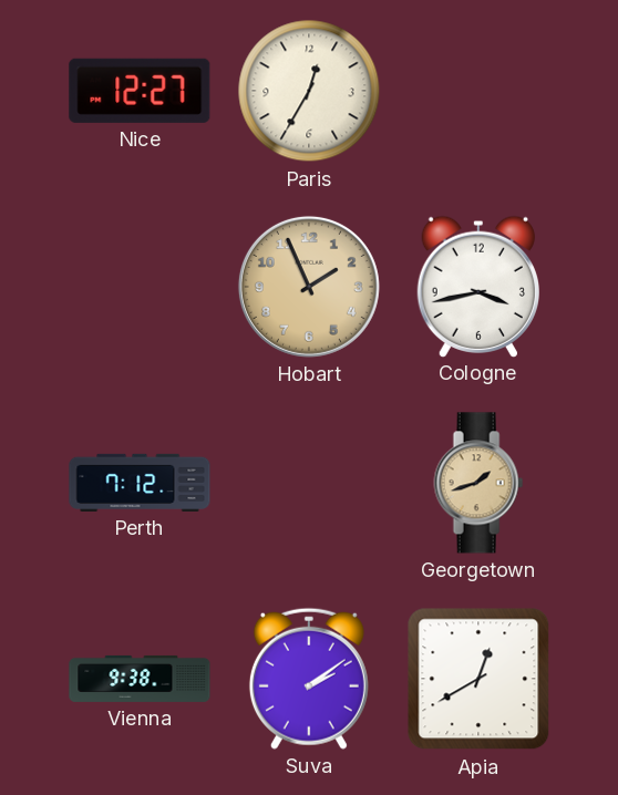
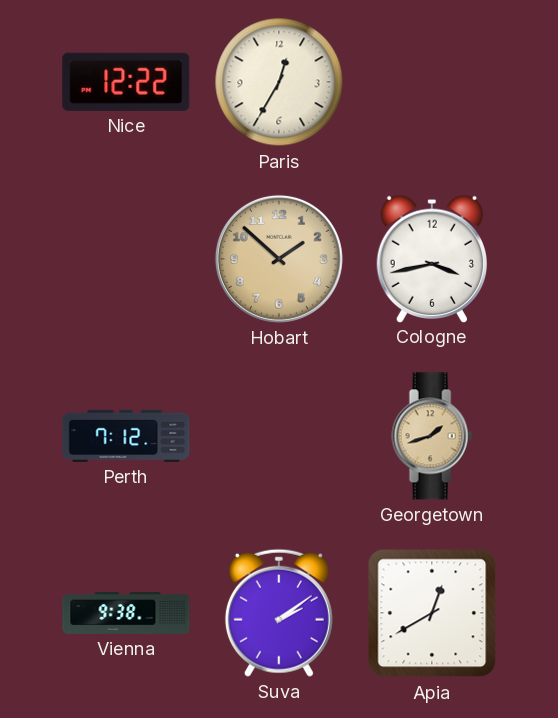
Nice: 12:27 -> 12:22
Hobart: 1:56 -> 1:52
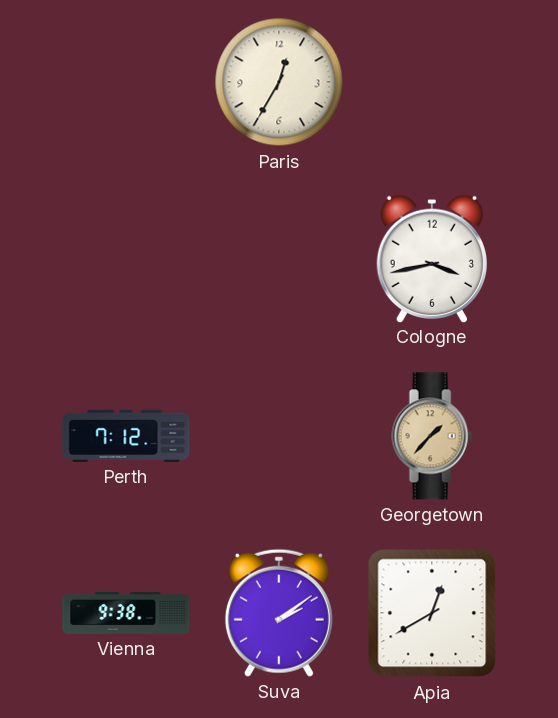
Nice: 12:22 -> none
Hobart: 1:52 -> none
Georgetown: 1:42 -> 1:37
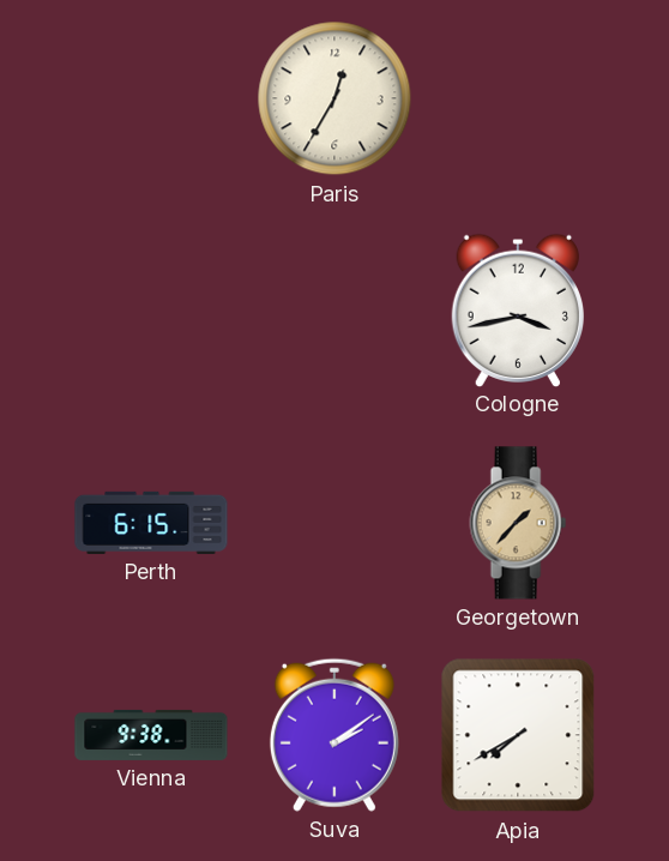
Perth: 7:12 -> 6:15
Apia: 12:40 -> 7:40
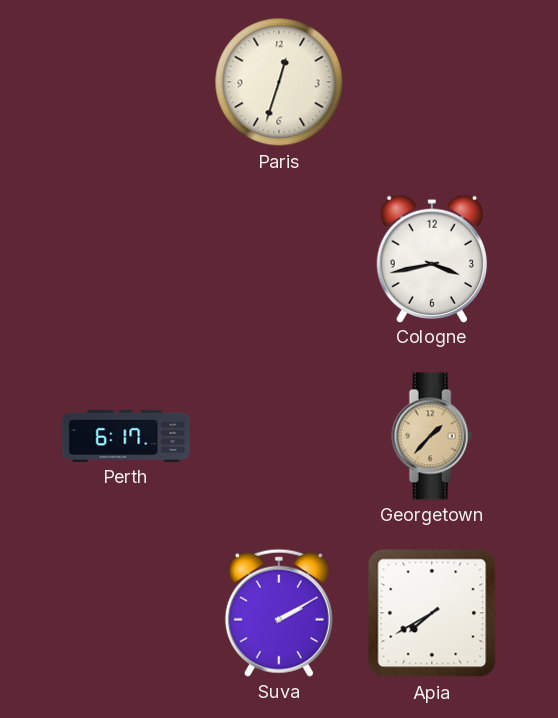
Paris: 12:35 -> 12:33
Perth: 6:15 -> 6:17
Vienna: 9:38 -> none
Suva: 2:09 -> 2:10
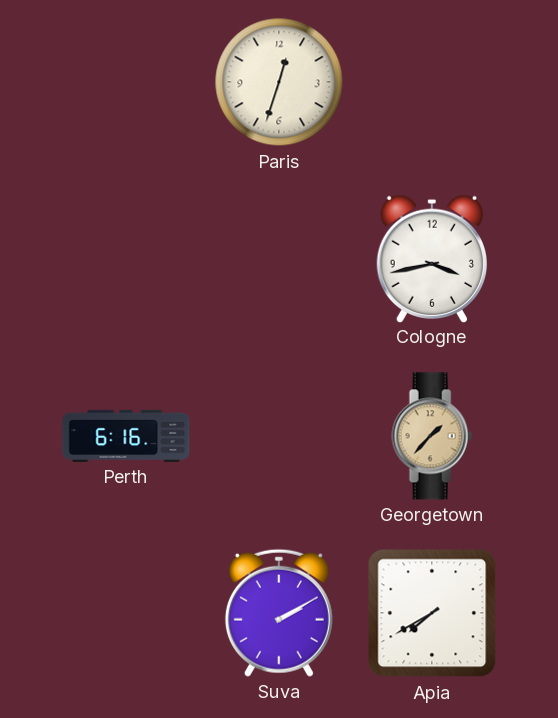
Perth: 6:17 -> 6:16
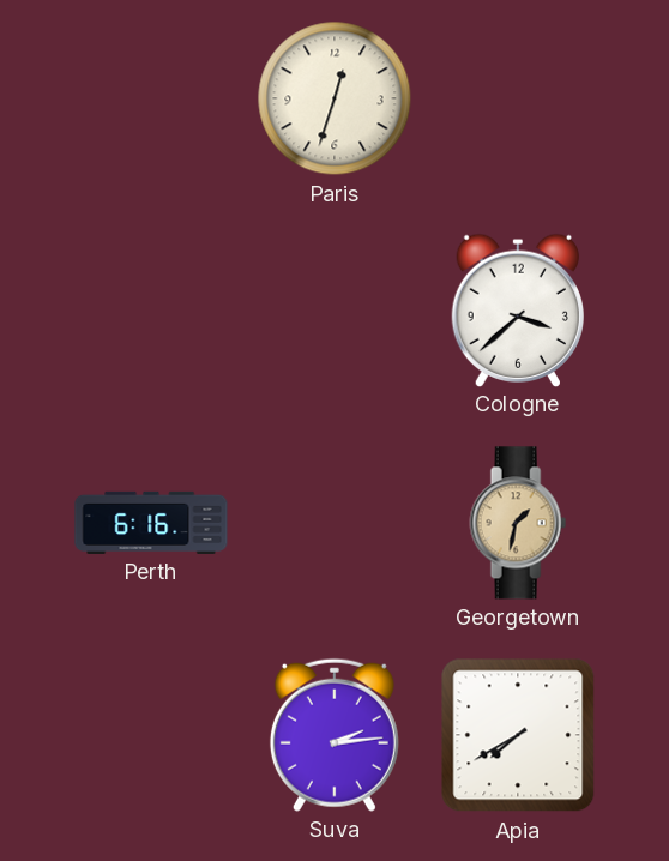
Cologne: 3:43 -> 3:38
Georgetown: 1:37 -> 1:32
Suva: 2:10 -> 2:14
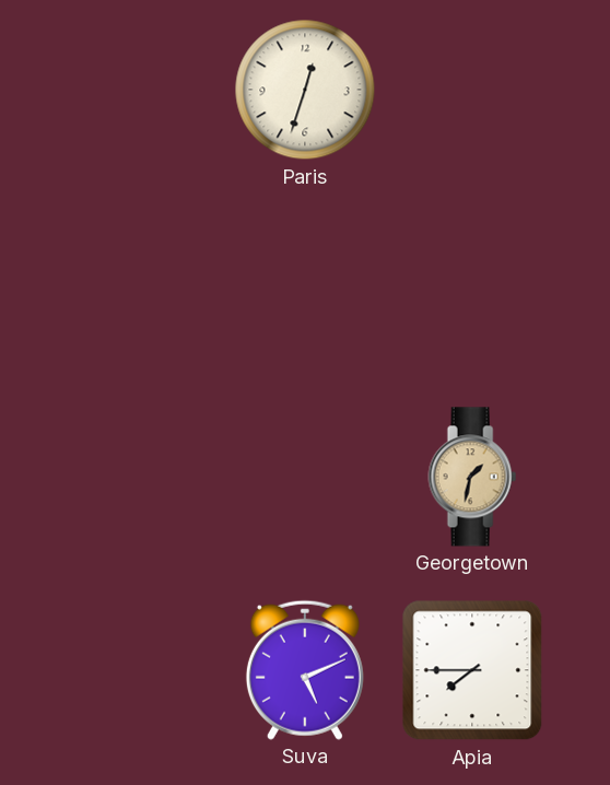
Cologne: 3:38 -> none
Perth: 6:16 -> none
Suva: 2:14 -> 5:11
Apia: 7:40 -> 7:45
